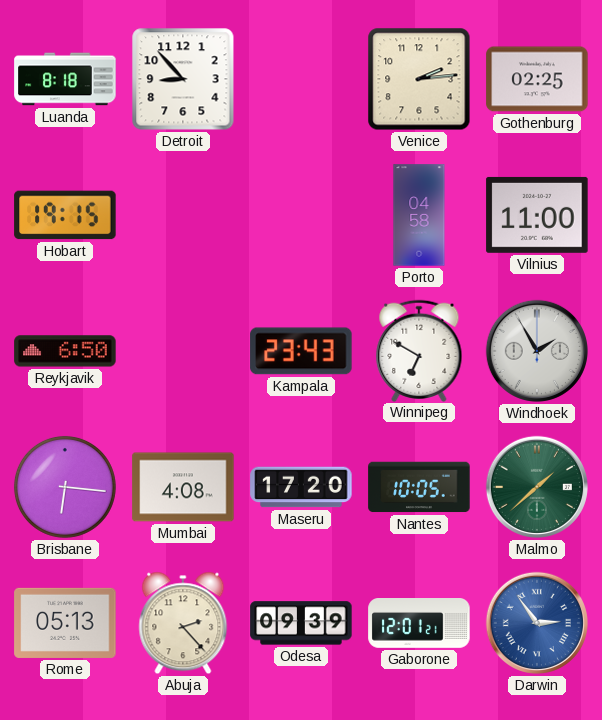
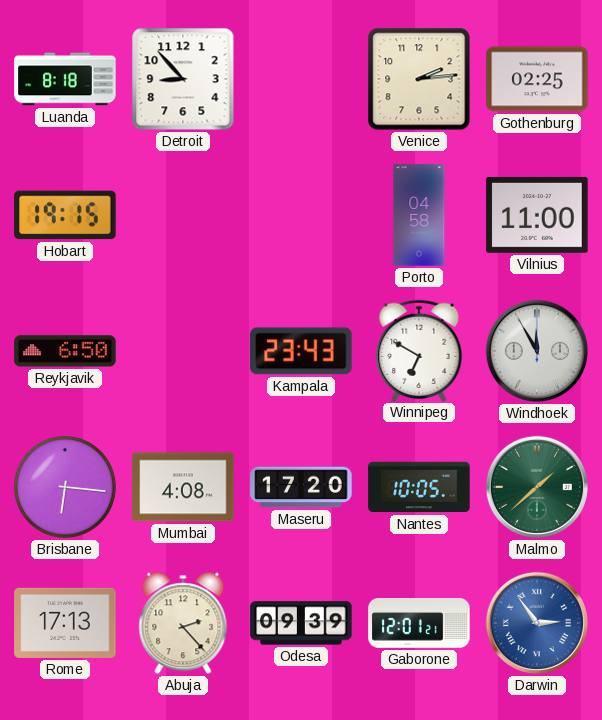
Windhoek: 1:55 -> 11:55
Rome: 05:13 -> 17:13
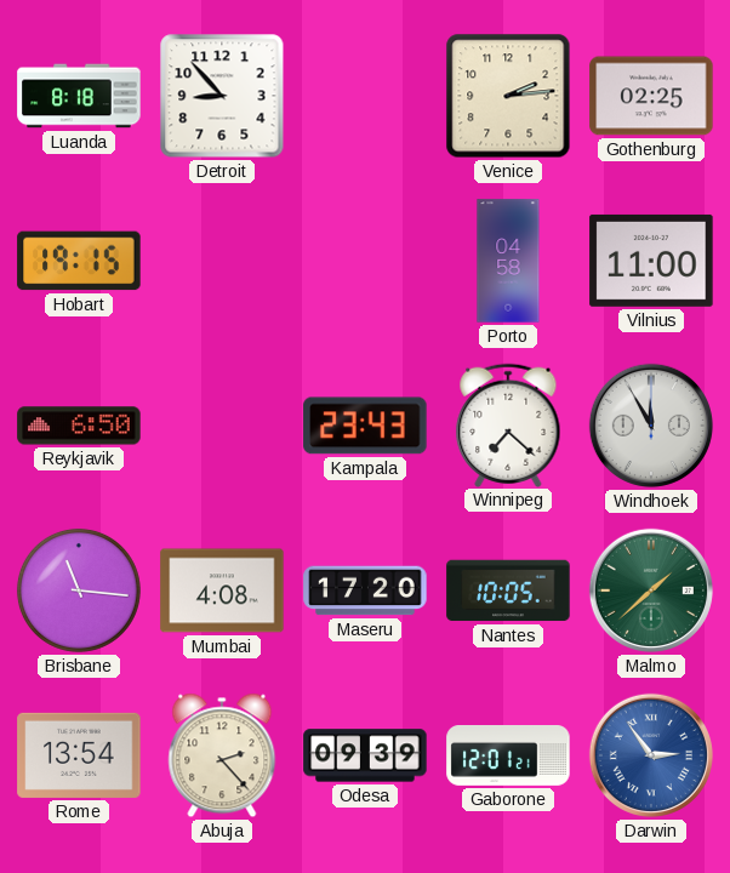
Winnipeg: 6:50 -> 7:22
Brisbane: 6:16 -> 11:16
Rome: 17:13 -> 13:54
